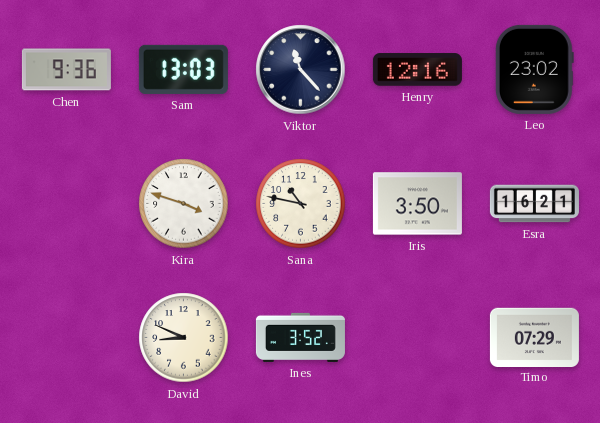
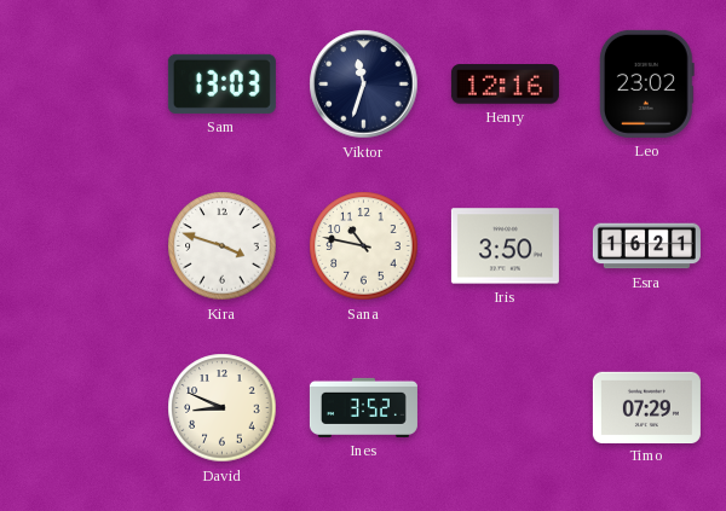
Chen: 9:36 -> none
Viktor: 11:23 -> 11:33
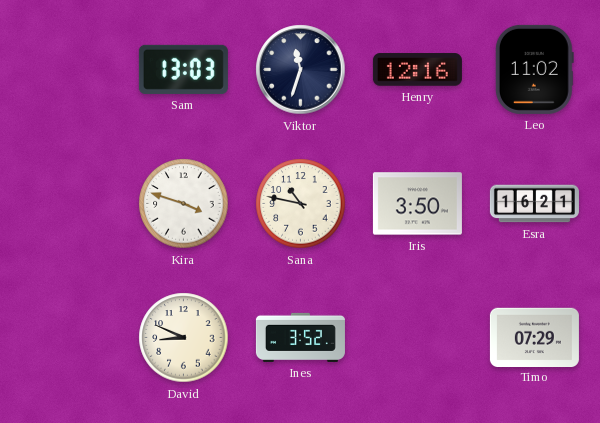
Leo: 23:02 -> 11:02
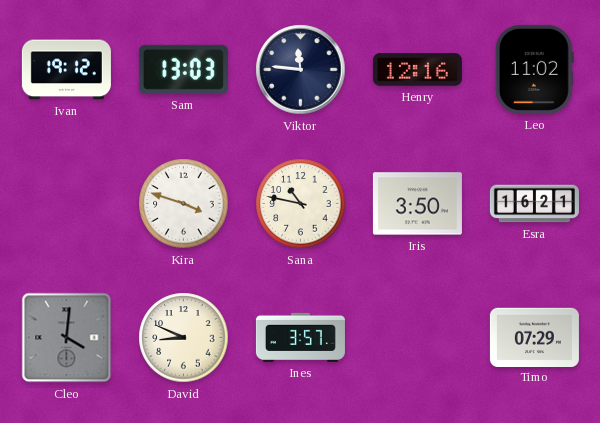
Ivan: none -> 19:12
Viktor: 11:33 -> 11:46
Cleo: none -> 4:01
Ines: 3:52 -> 3:57
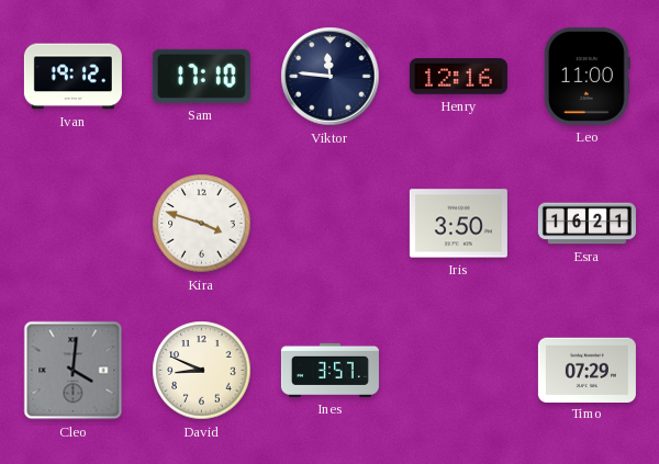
Sam: 13:03 -> 17:10
Leo: 11:02 -> 11:00
Sana: 10:47 -> none
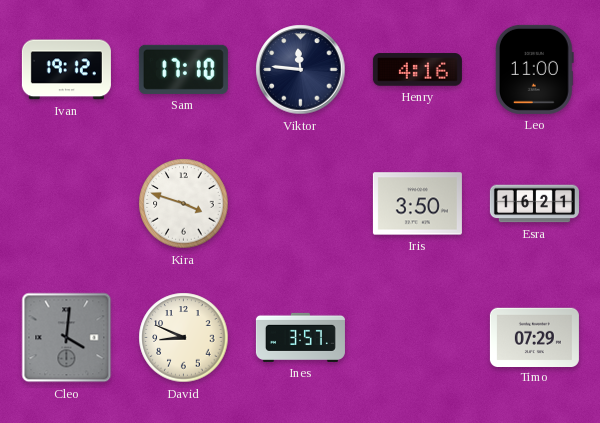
Henry: 12:16 -> 4:16
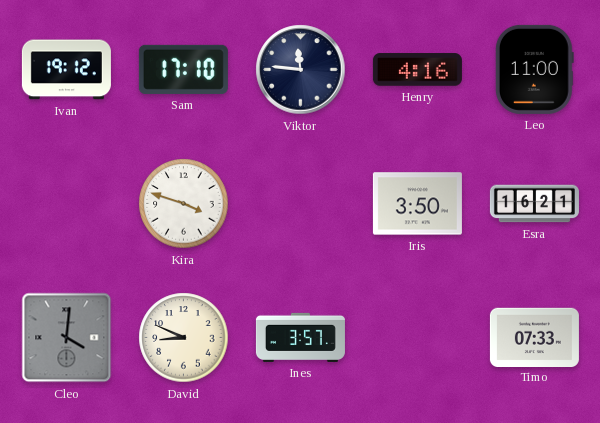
Timo: 07:29 -> 07:33
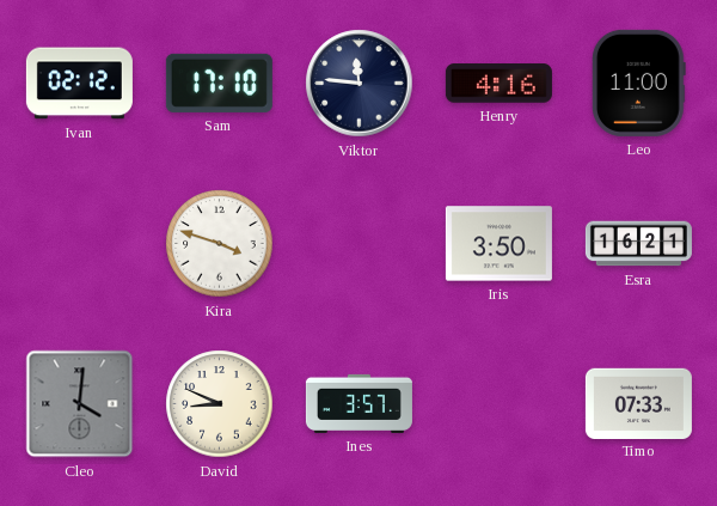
Ivan: 19:12 -> 02:12
